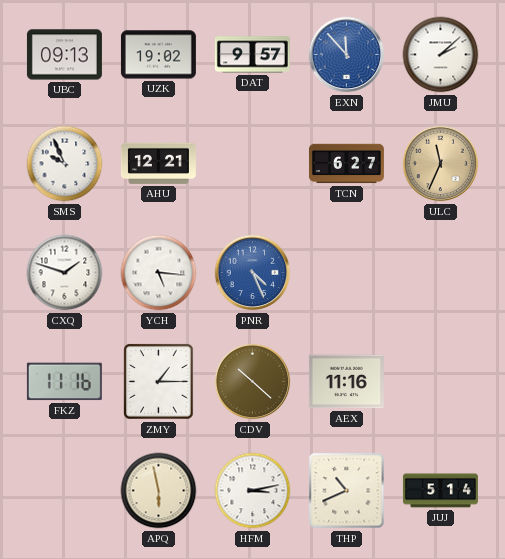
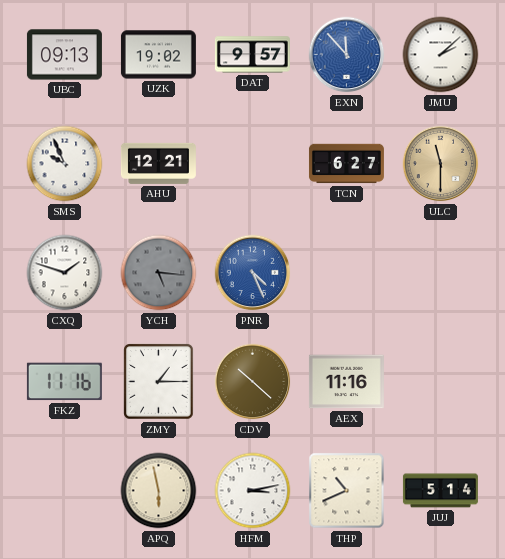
ULC: 11:34 -> 11:30
YCH dial: white -> grey
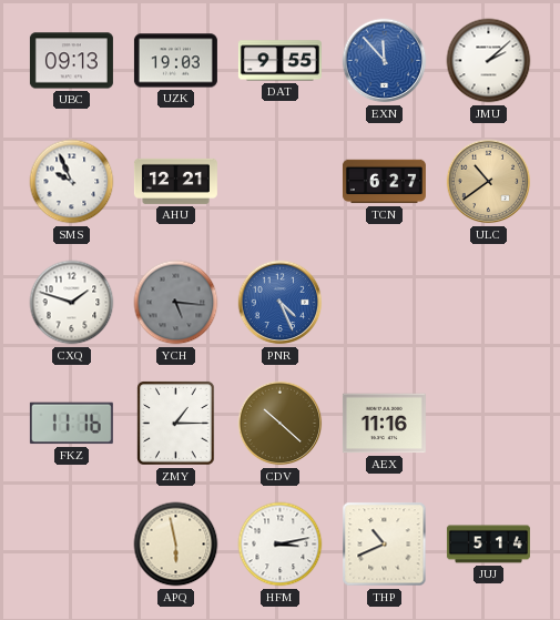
UZK: 19:02 -> 19:03
DAT: 9:57 -> 9:55
ULC: 11:30 -> 10:39
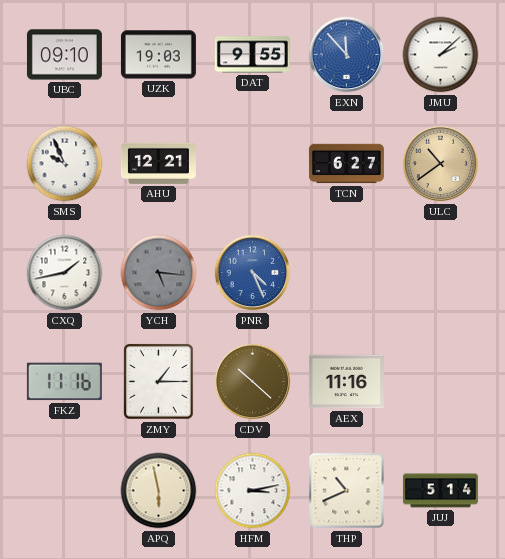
UBC: 09:13 -> 09:10
CXQ: 1:48 -> 1:43
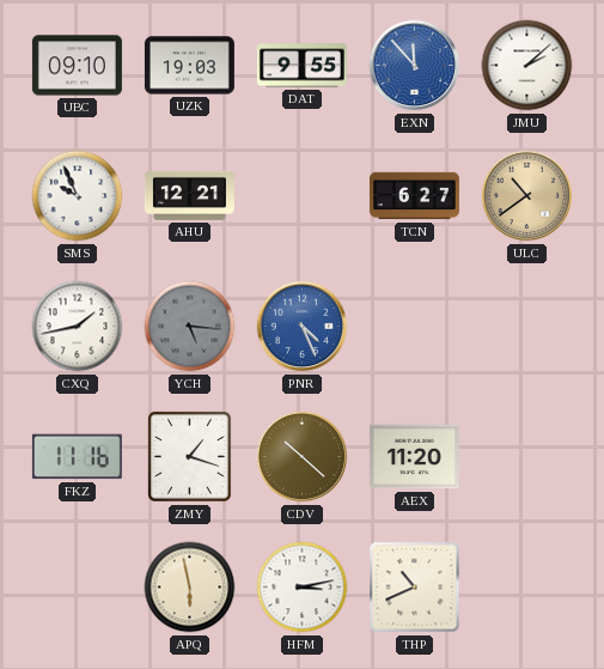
ZMY: 1:15 -> 1:18
AEX: 11:16 -> 11:20
JUJ: 5:14 -> none
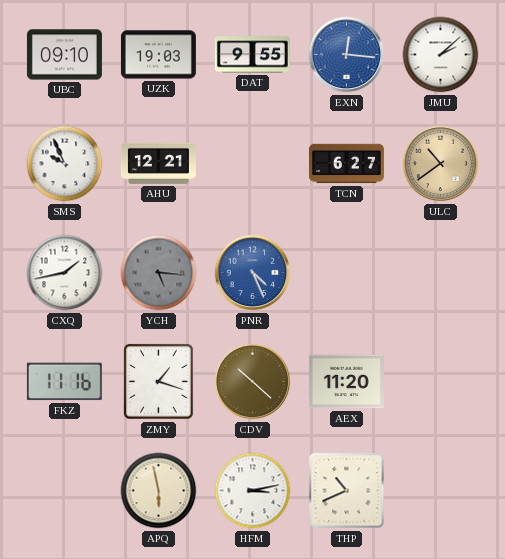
EXN: 11:53 -> 12:16
